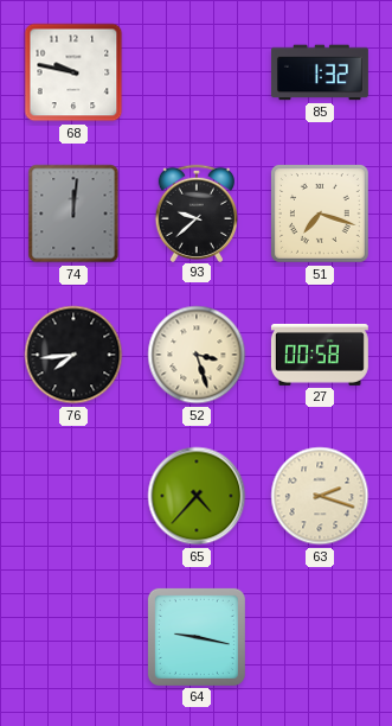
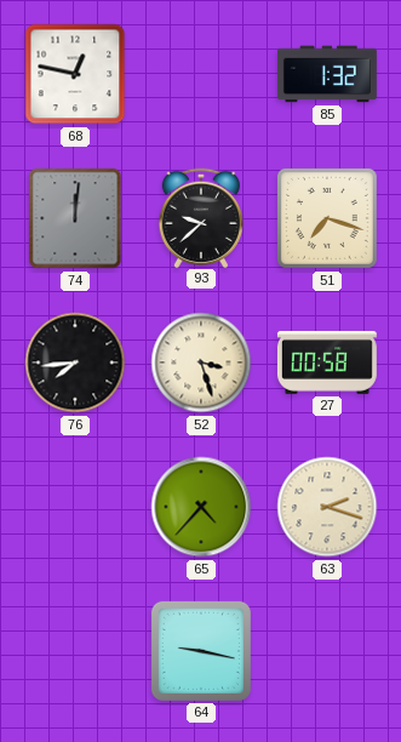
68: 9:47 -> 12:47
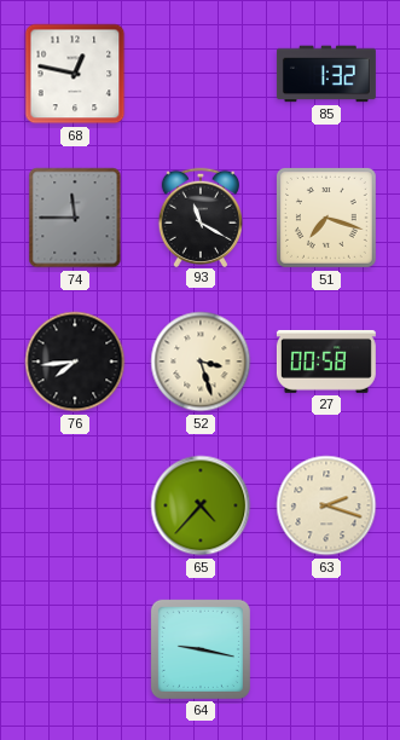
74: 12:01 -> 11:45
93: 9:38 -> 11:20
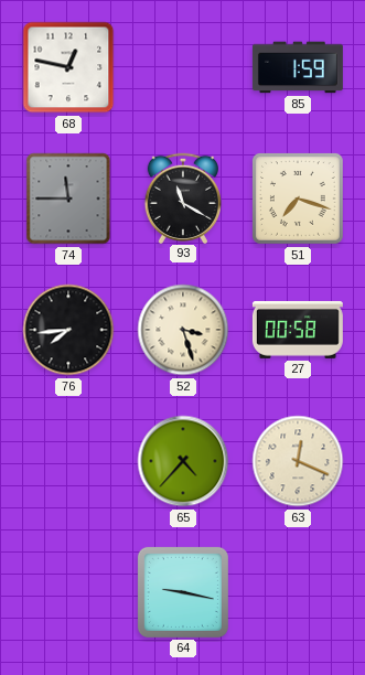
85: 1:32 -> 1:59
63: 2:18 -> 12:19
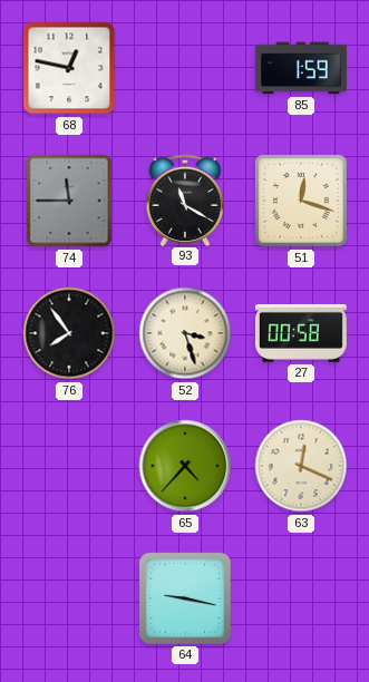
51: 7:18 -> 12:18
76: 7:44 -> 7:54
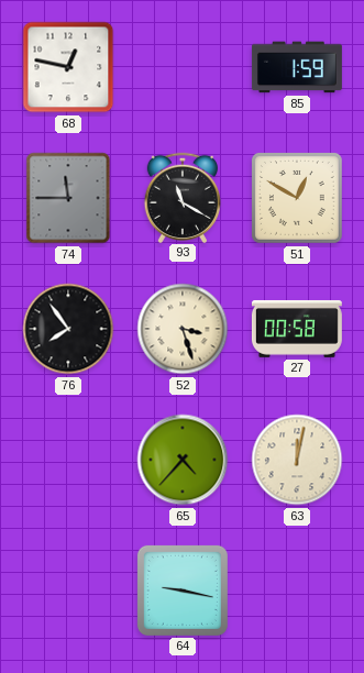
51: 12:18 -> 12:50
63: 12:19 -> 12:02
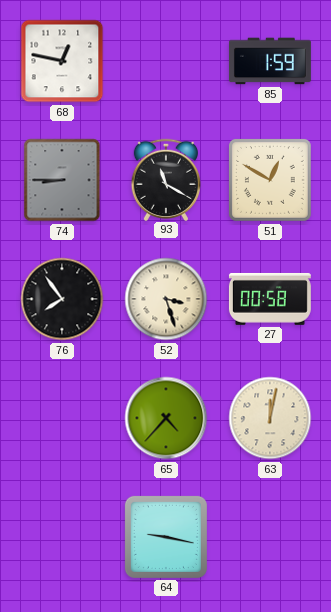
74: 11:45 -> 8:45
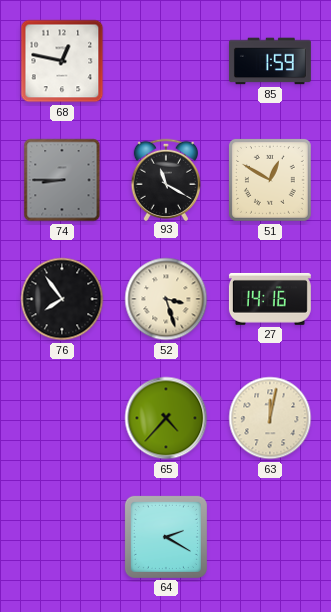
27: 00:58 -> 14:16
64: 9:17 -> 2:20
